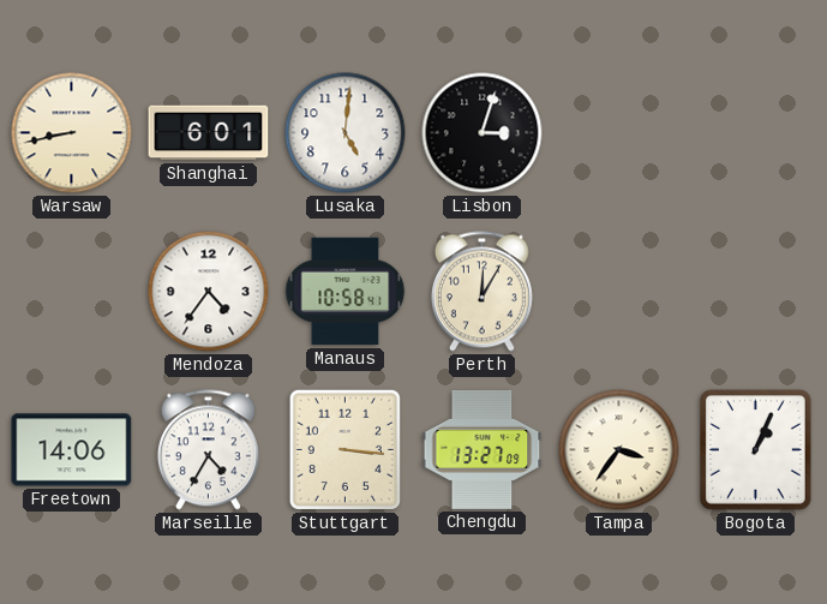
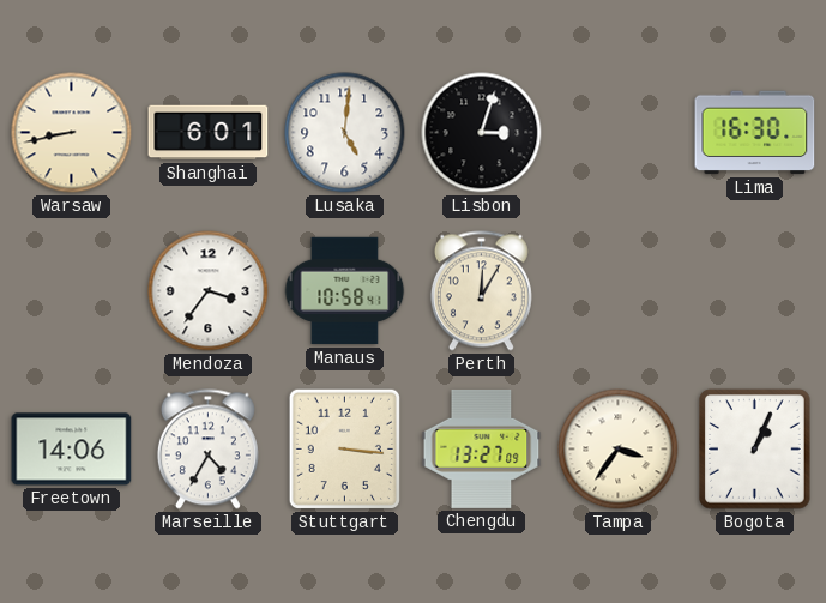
Lima: none -> 16:30
Mendoza: 4:36 -> 3:36
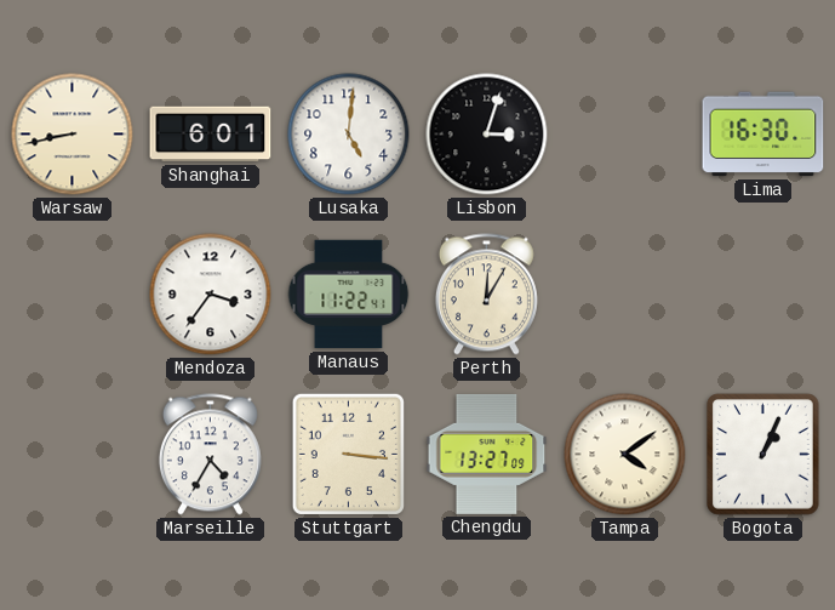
Manaus: 10:58 -> 11:22
Freetown: 14:06 -> none
Tampa: 3:36 -> 4:09
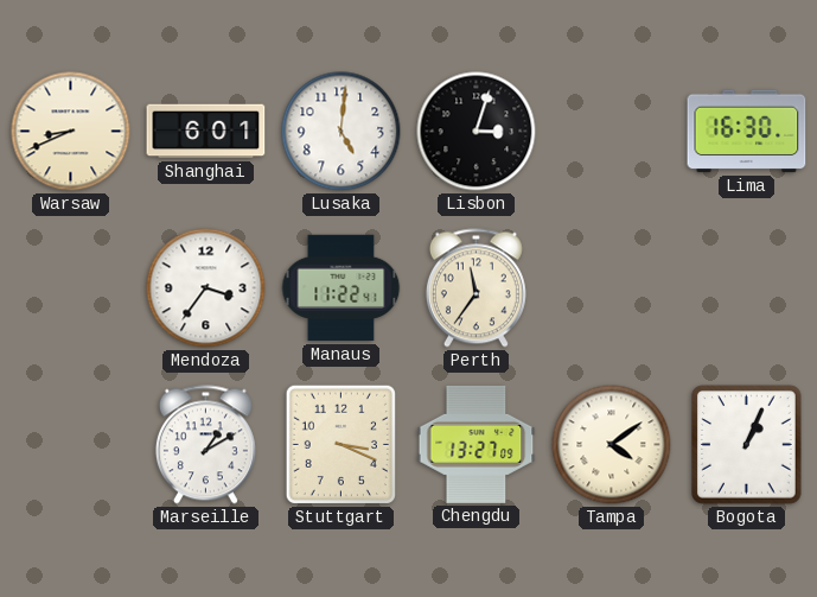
Warsaw: 8:43 -> 8:41
Perth: 12:05 -> 11:36
Marseille: 4:35 -> 1:10
Stuttgart: 3:16 -> 3:19
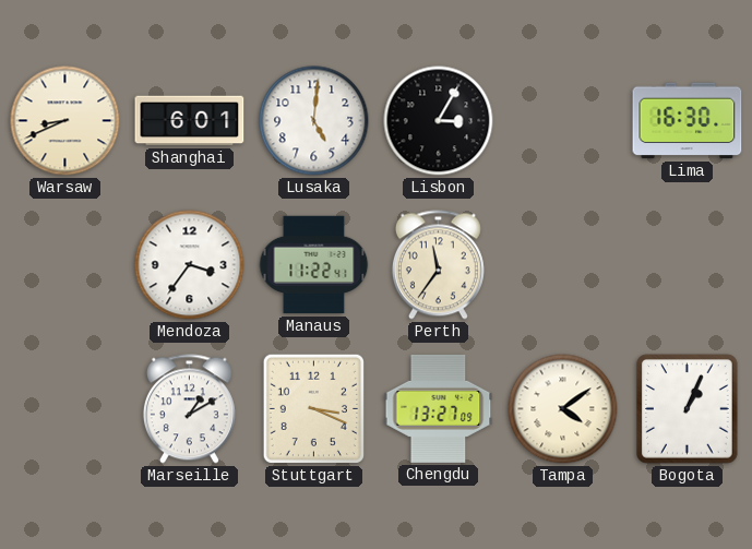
Lisbon: 3:03 -> 3:05
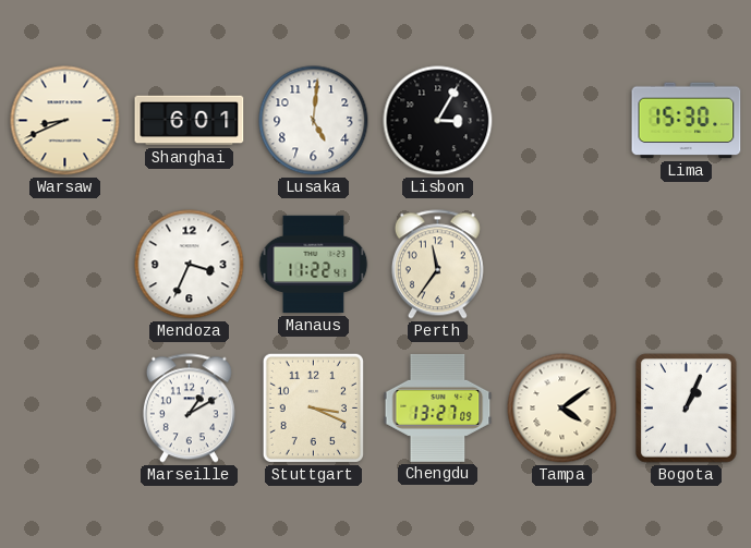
Lima: 16:30 -> 15:30
Mendoza: 3:36 -> 3:34
